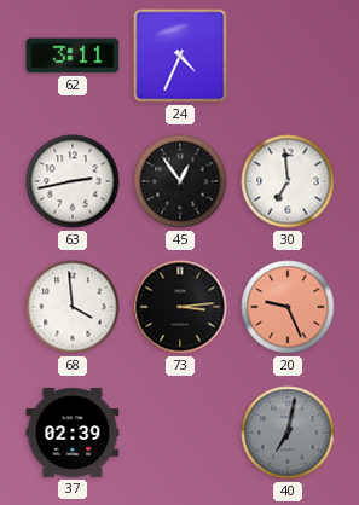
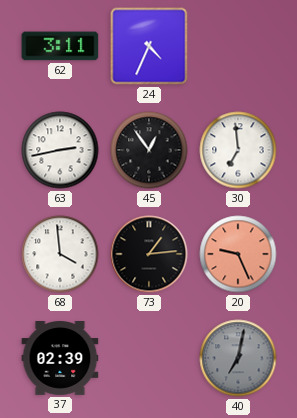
73: 3:14 -> 1:14
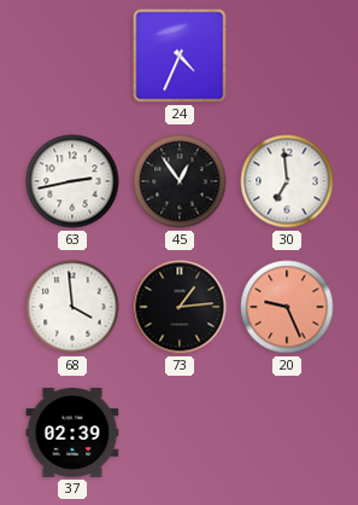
62: 3:11 -> none
40: 7:02 -> none
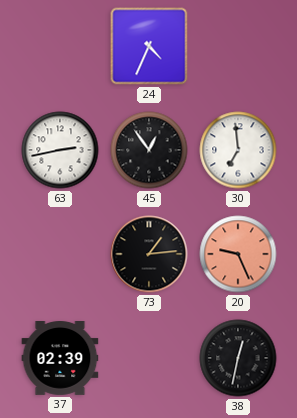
68: 3:59 -> none
38: none -> 12:32
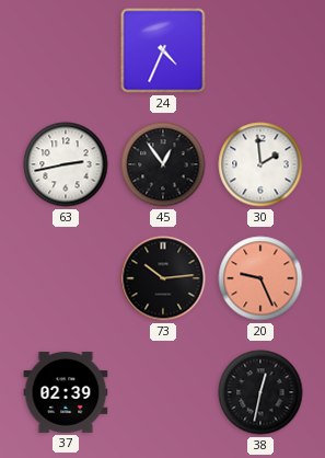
30: 6:59 -> 1:59
73: 1:14 -> 10:14
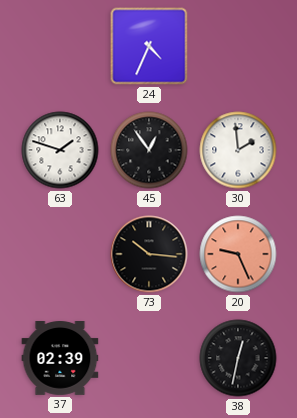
63: 2:43 -> 1:48
73: 10:14 -> 10:16
